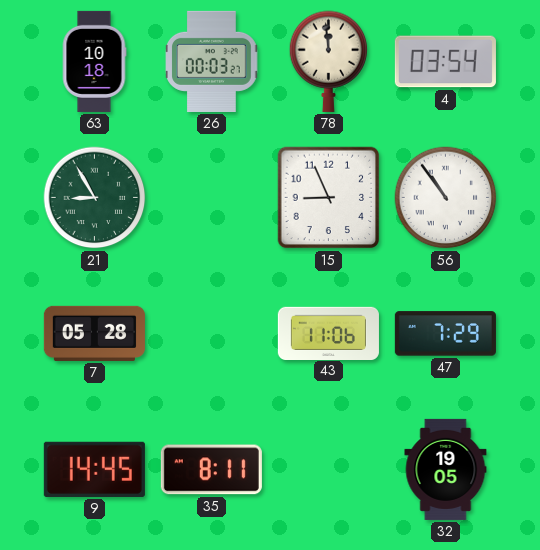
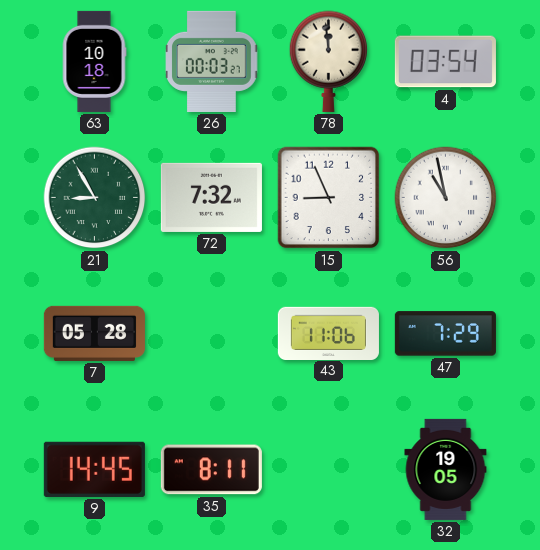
72: none -> 7:32
56: 10:54 -> 10:58
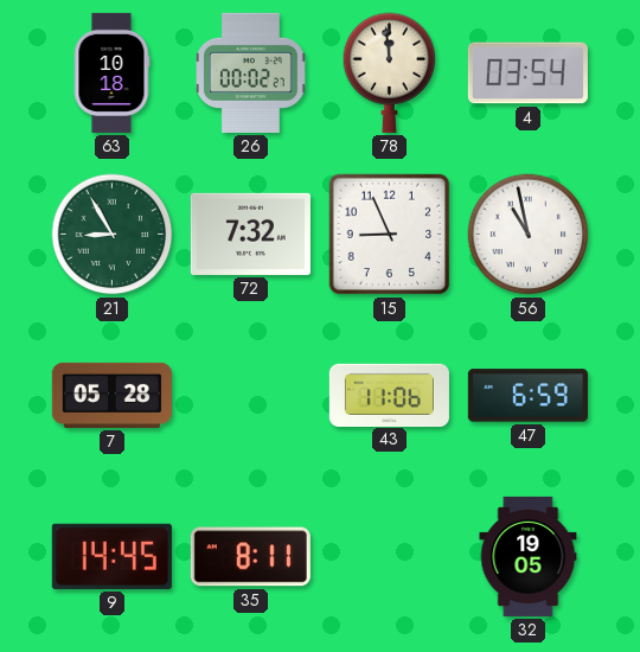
26: 00:03 -> 00:02
47: 7:29 -> 6:59
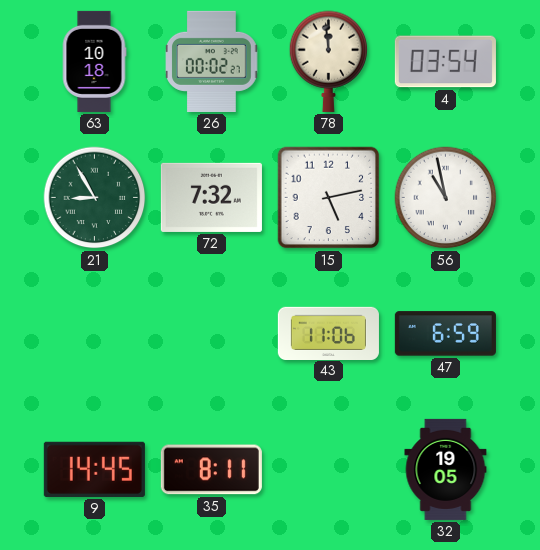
15: 8:56 -> 5:13
7: 05:28 -> none
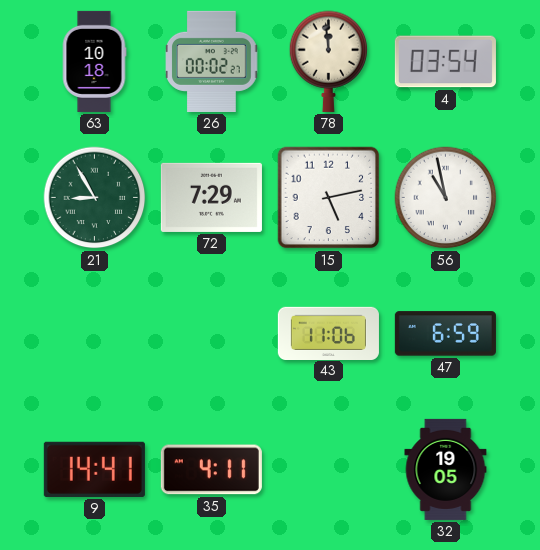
72: 7:32 -> 7:29
9: 14:45 -> 14:41
35: 8:11 -> 4:11
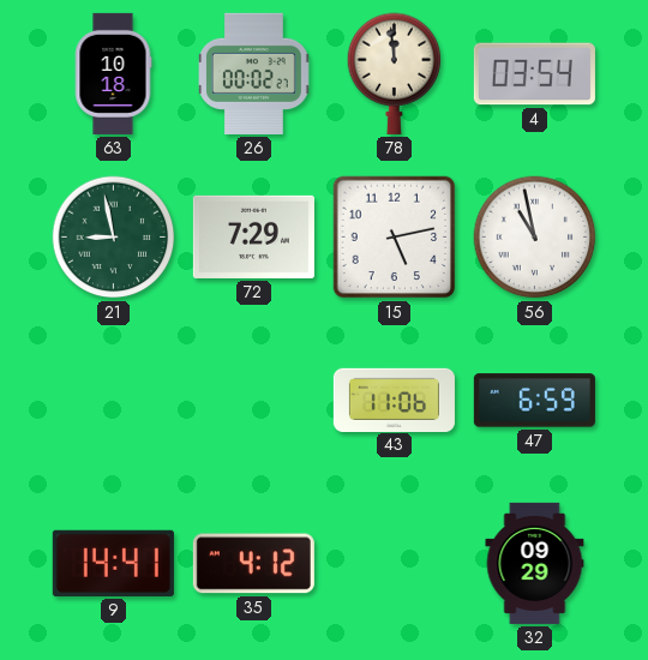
21: 8:55 -> 8:58
35: 4:11 -> 4:12
32: 19:05 -> 09:29
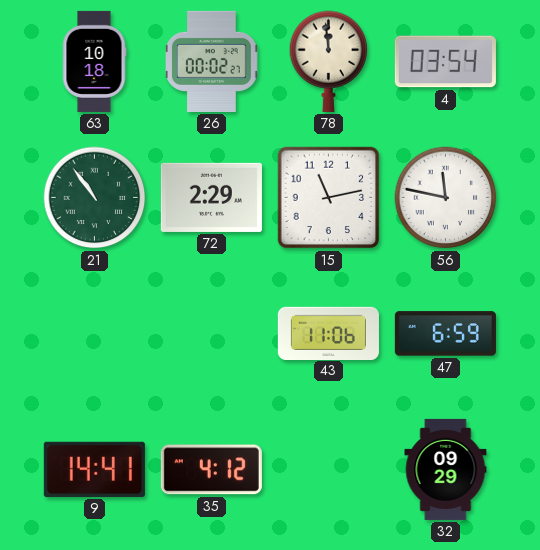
21: 8:58 -> 10:54
72: 7:29 -> 2:29
15: 5:13 -> 11:13
56: 10:58 -> 11:47
